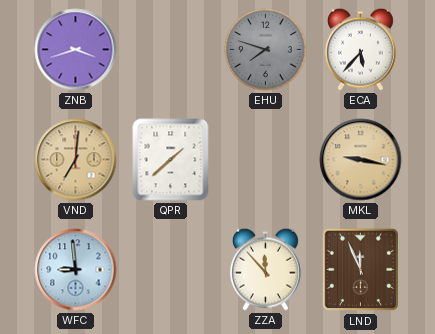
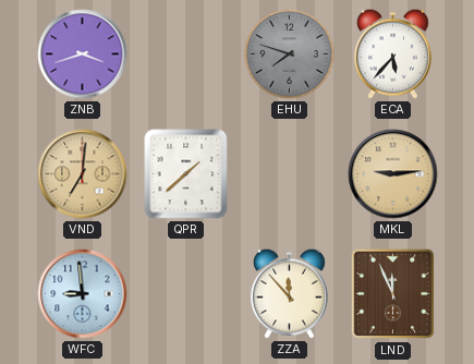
MKL: 9:17 -> 9:14
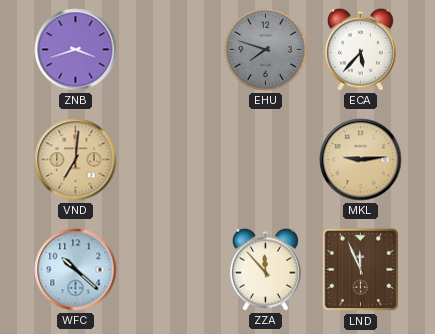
QPR: 1:38 -> none
WFC: 8:59 -> 10:22
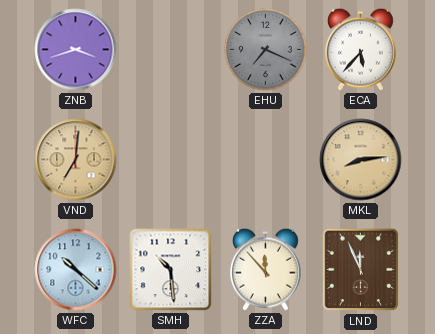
EHU: 7:48 -> 7:19
MKL: 9:14 -> 8:14
SMH: none -> 10:29
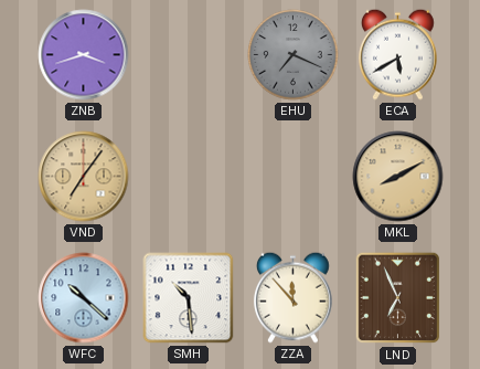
ECA: 5:37 -> 5:40
VND: 7:01 -> 7:06
MKL: 8:14 -> 8:10
LND: 11:56 -> 6:56
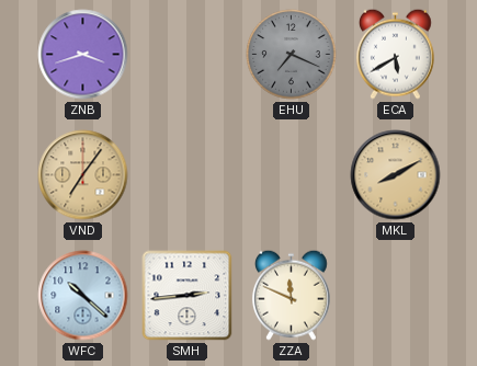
SMH: 10:29 -> 2:44
ZZA: 11:53 -> 11:49
LND: 6:56 -> none
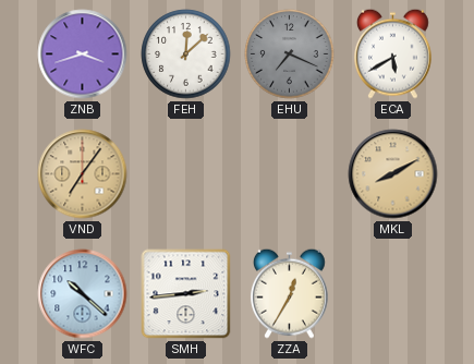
FEH: none -> 12:08
ZZA: 11:49 -> 12:35
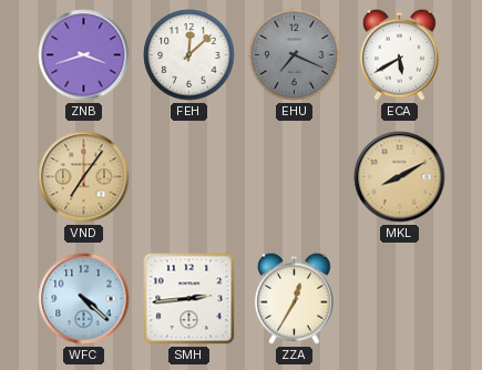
WFC: 10:22 -> 4:22
